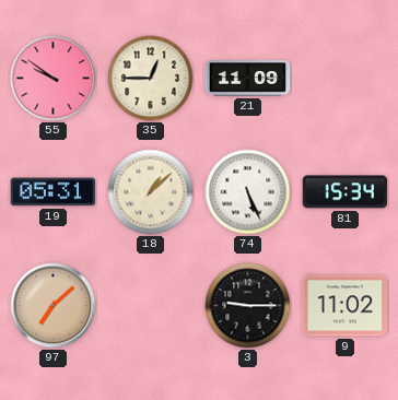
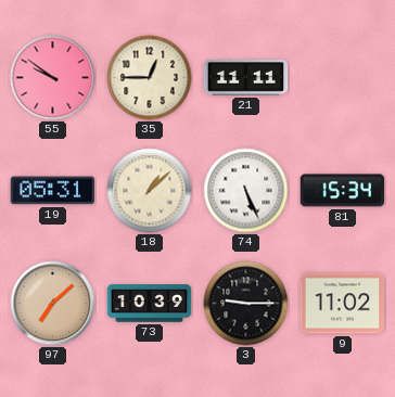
21: 11:09 -> 11:11
73: none -> 10:39
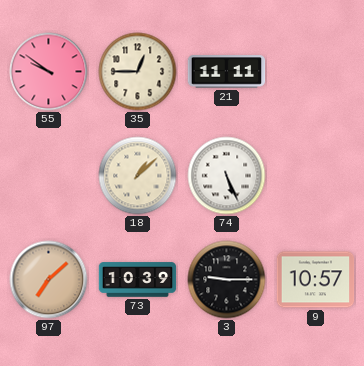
19: 05:31 -> none
81: 15:34 -> none
9: 11:02 -> 10:57
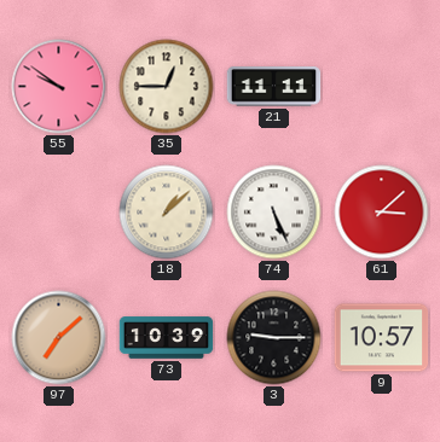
61: none -> 3:08
